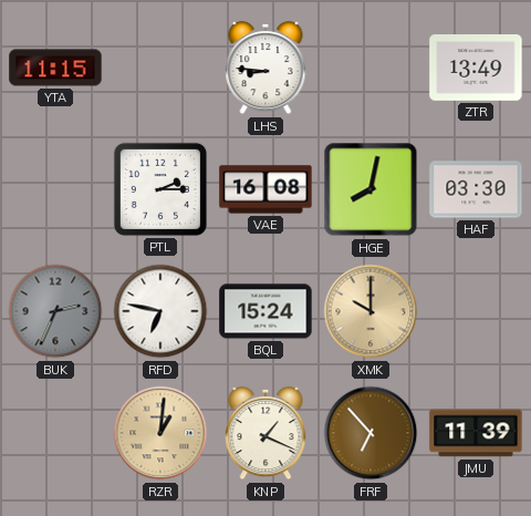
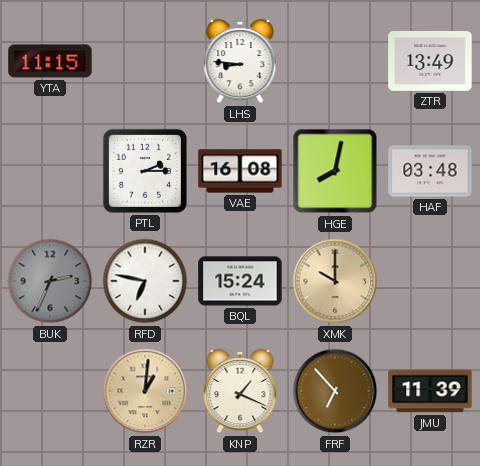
HAF: 03:30 -> 03:48
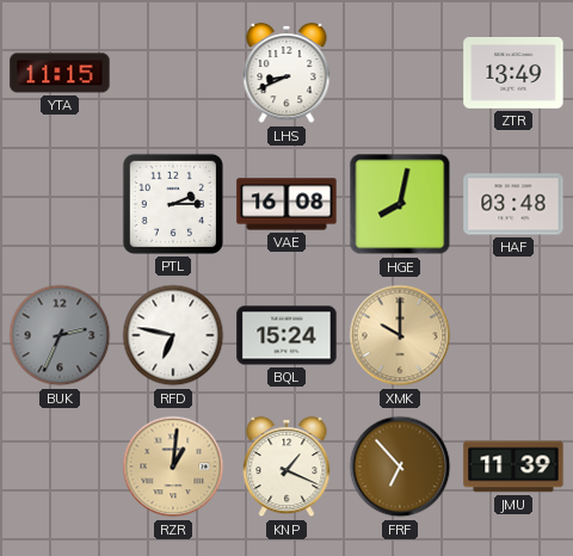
LHS: 8:46 -> 8:41
